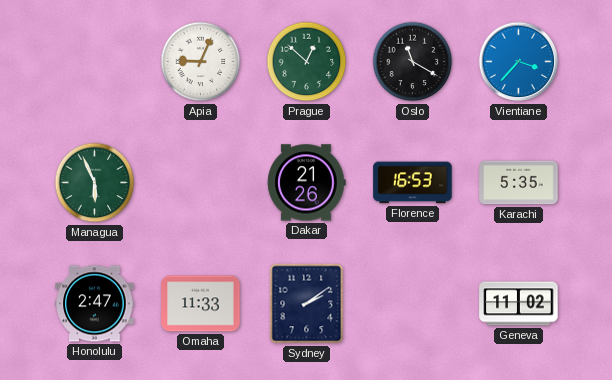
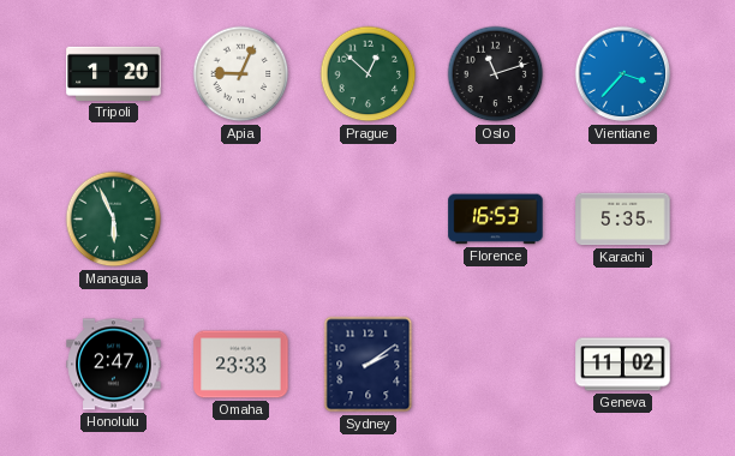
Tripoli: none -> 1:20
Oslo: 11:20 -> 11:12
Dakar: 21:26 -> none
Omaha: 11:33 -> 23:33
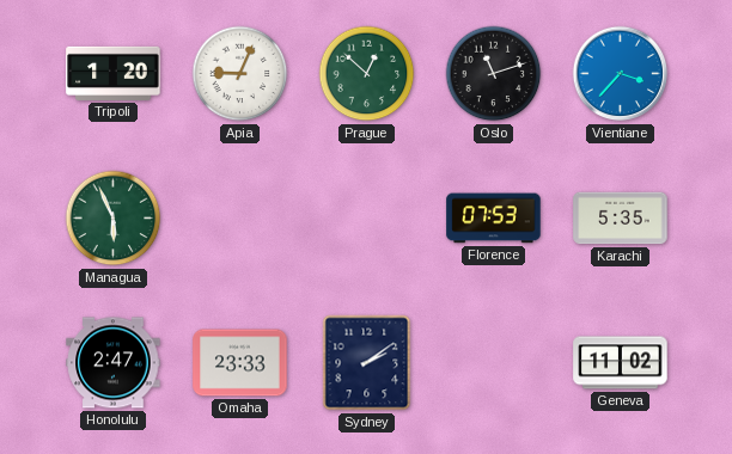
Florence: 16:53 -> 07:53
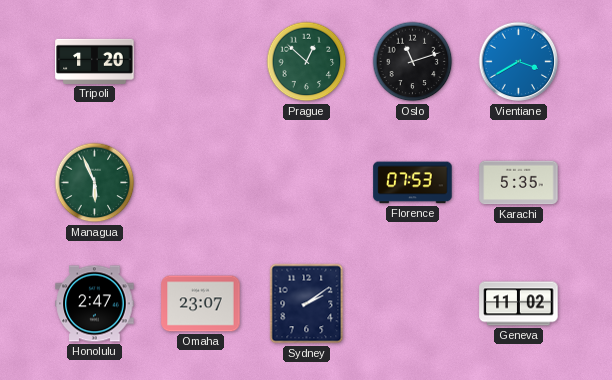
Apia: 9:04 -> none
Vientiane: 3:37 -> 3:40
Omaha: 23:33 -> 23:07
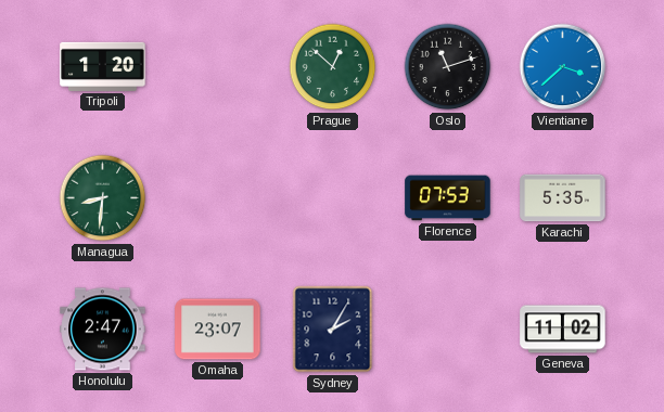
Vientiane: 3:40 -> 3:38
Managua: 5:56 -> 8:31
Sydney: 2:09 -> 2:05
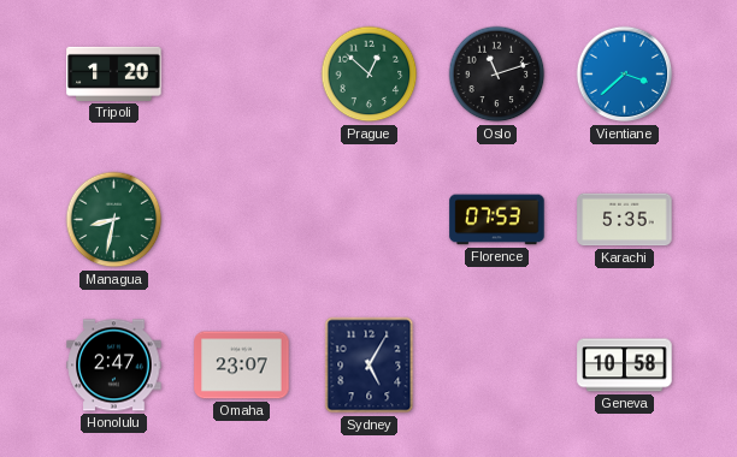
Managua: 8:31 -> 8:32
Sydney: 2:05 -> 5:05
Geneva: 11:02 -> 10:58
